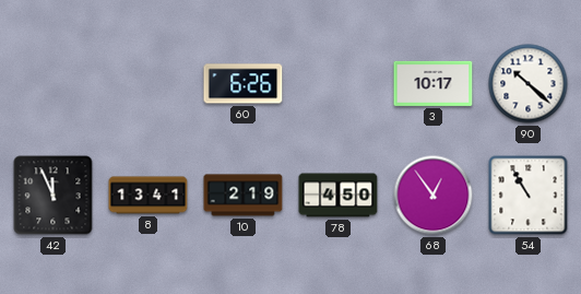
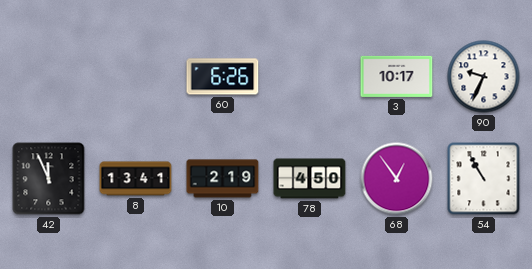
90: 10:22 -> 9:34
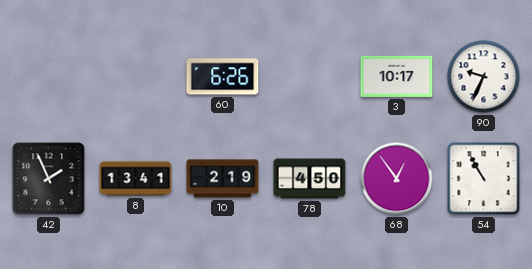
42: 11:56 -> 1:56
